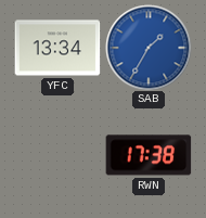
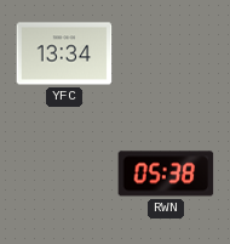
SAB: 1:35 -> none
RWN: 17:38 -> 05:38
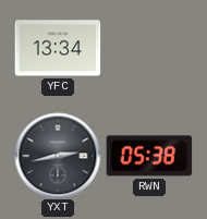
YXT: none -> 2:43
